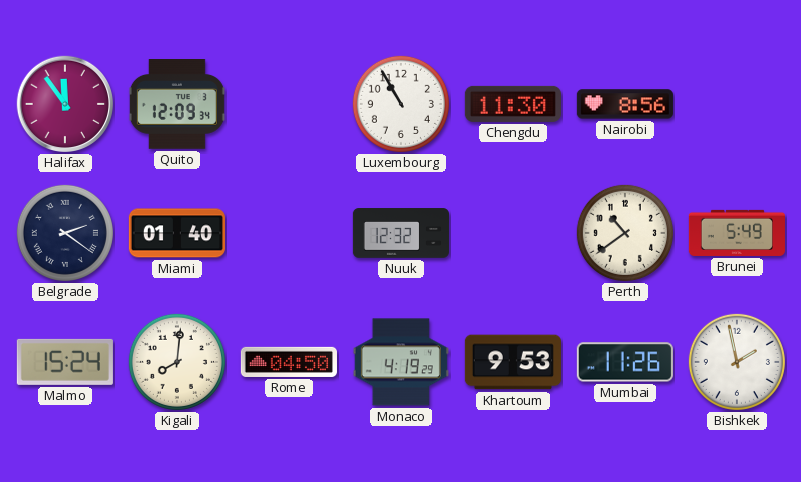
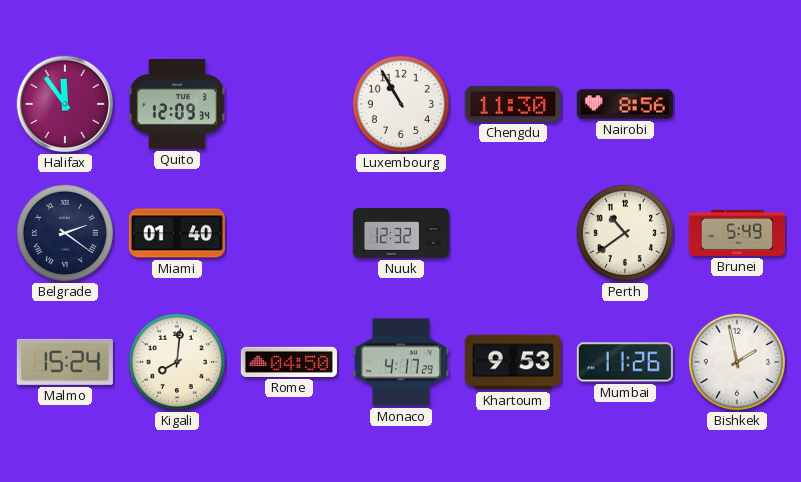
Monaco: 4:19 -> 4:17
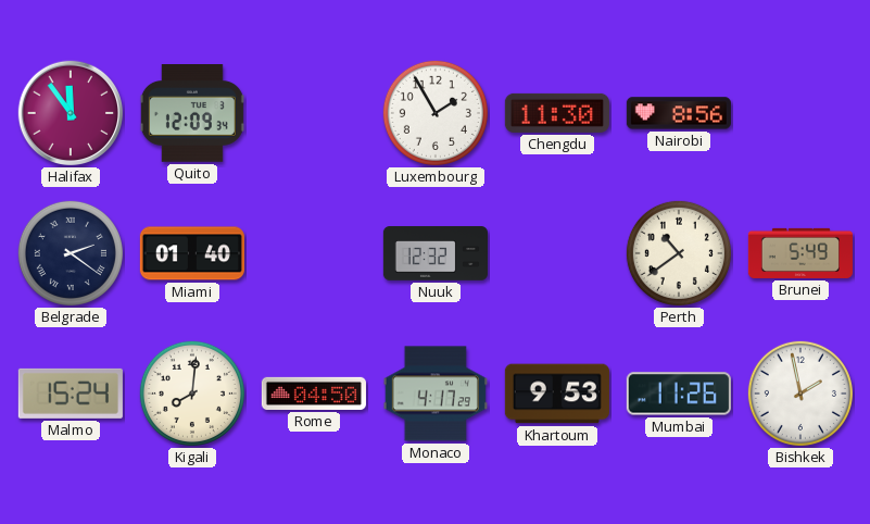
Luxembourg: 10:55 -> 1:55
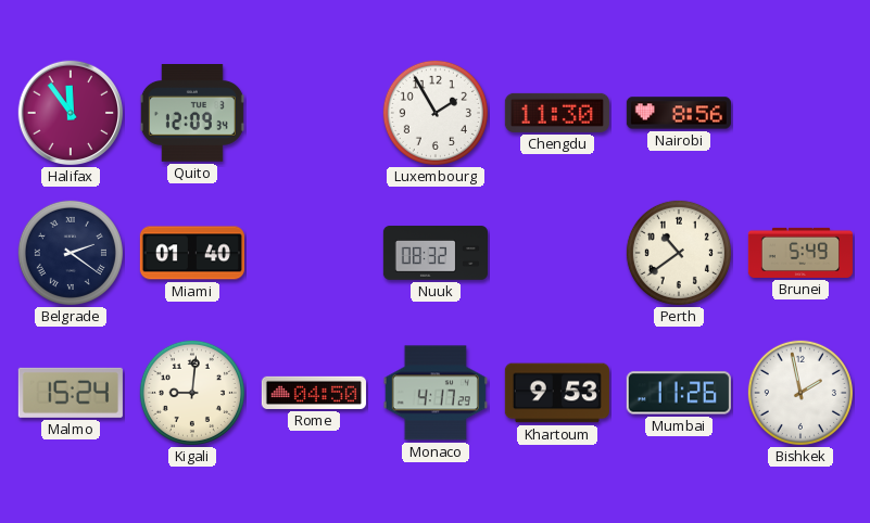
Nuuk: 12:32 -> 08:32
Kigali: 8:01 -> 9:01
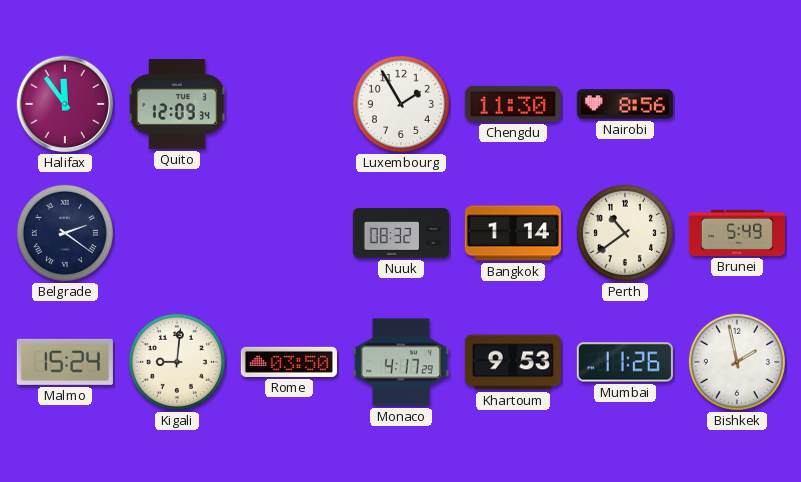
Miami: 01:40 -> none
Bangkok: none -> 1:14
Rome: 04:50 -> 03:50
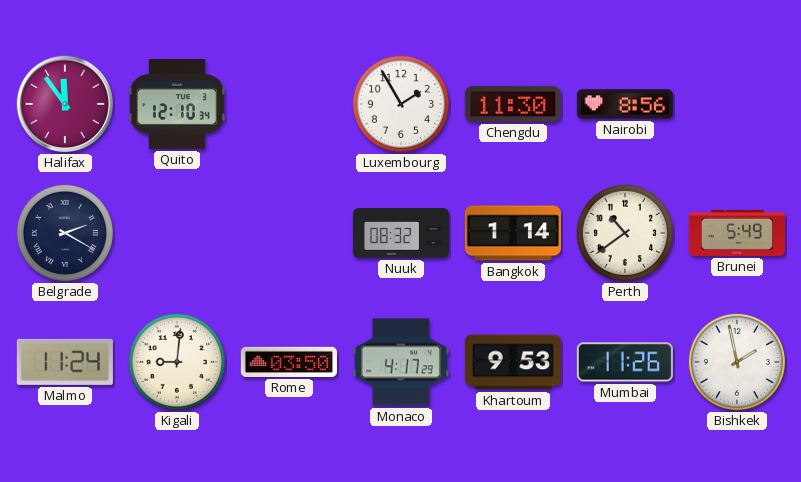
Quito: 12:09 -> 12:10
Belgrade: 2:21 -> 2:20
Malmo: 15:24 -> 11:24
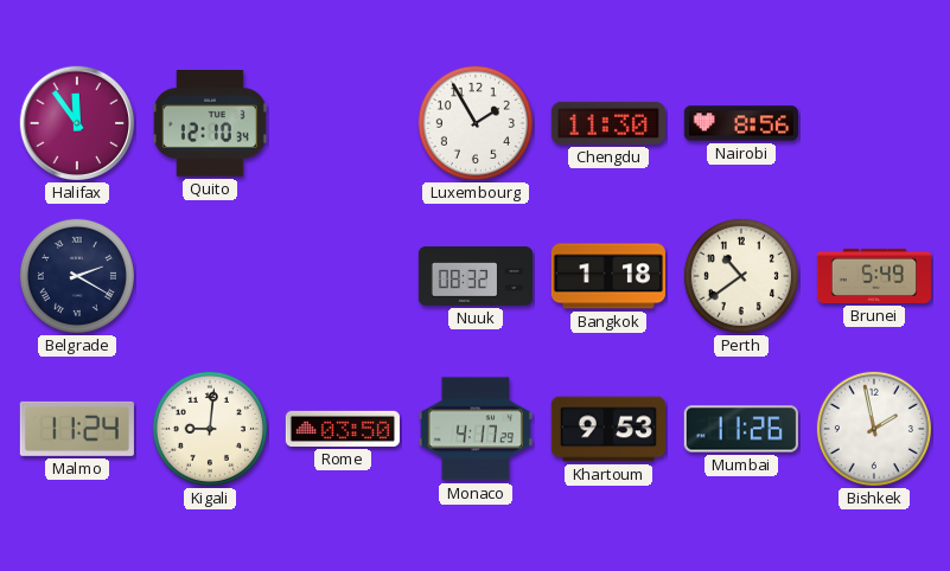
Bangkok: 1:14 -> 1:18
